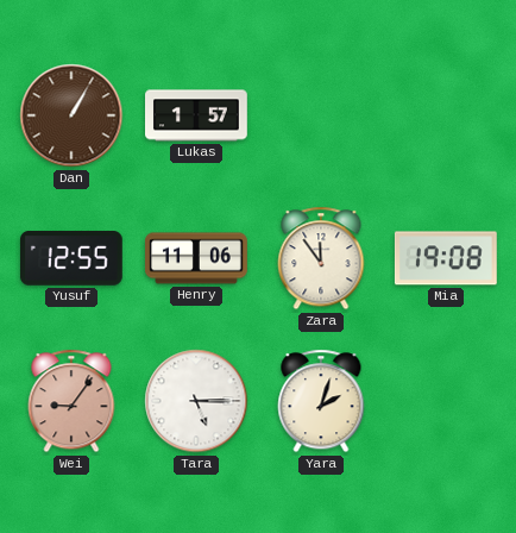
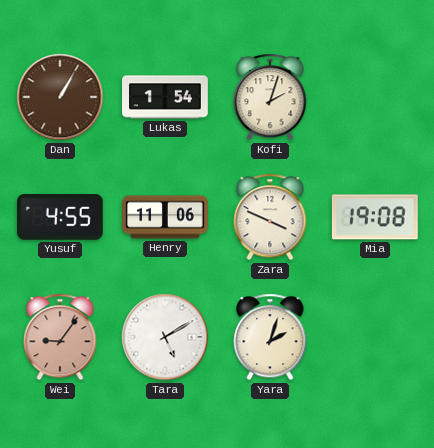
Lukas: 1:57 -> 1:54
Kofi: none -> 2:03
Yusuf: 12:55 -> 4:55
Zara: 11:54 -> 3:49
Tara: 5:15 -> 5:10
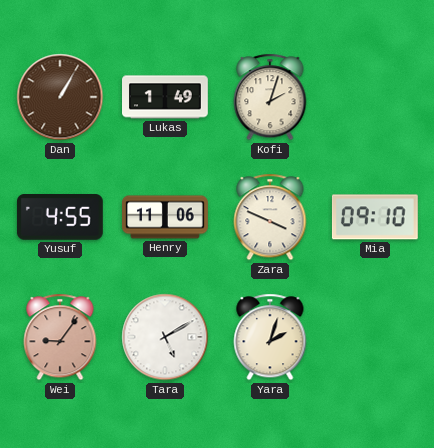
Lukas: 1:54 -> 1:49
Mia: 19:08 -> 09:10
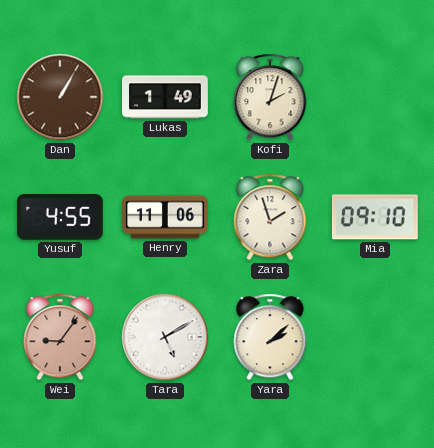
Zara: 3:49 -> 1:57
Yara: 2:03 -> 2:08
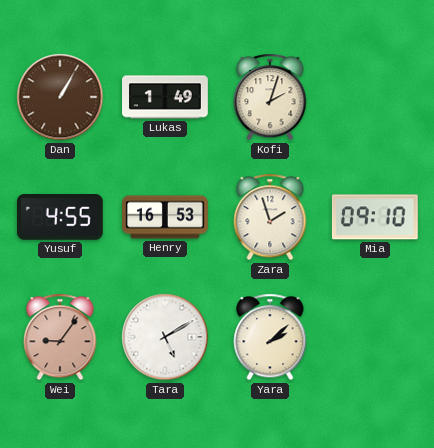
Henry: 11:06 -> 16:53
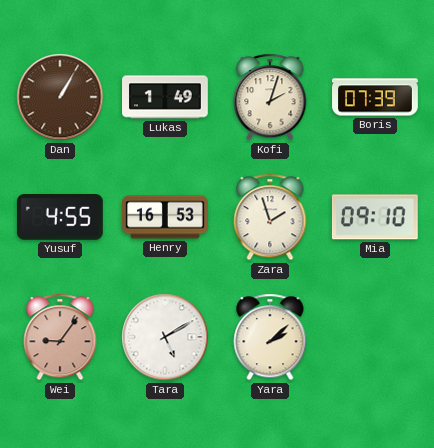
Boris: none -> 07:39
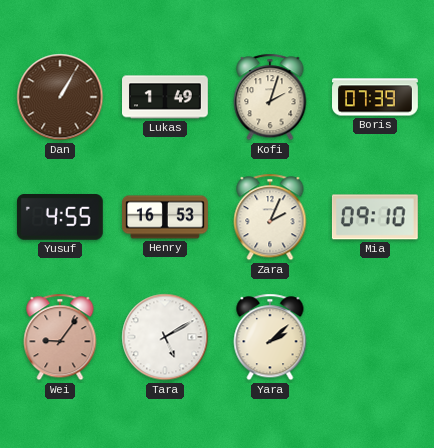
Zara: 1:57 -> 2:04
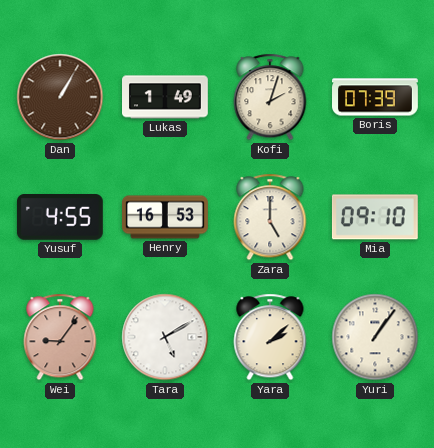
Zara: 2:04 -> 5:00
Yuri: none -> 1:06
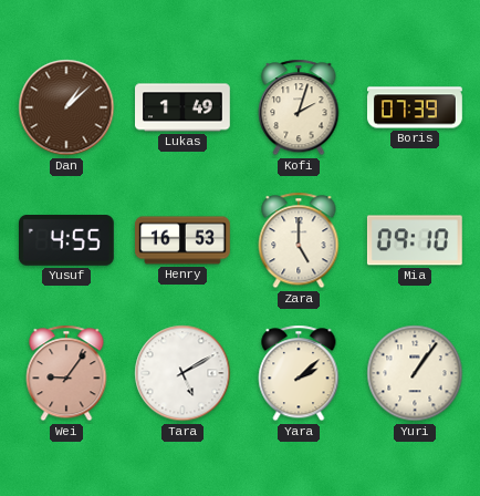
Dan: 1:05 -> 1:08
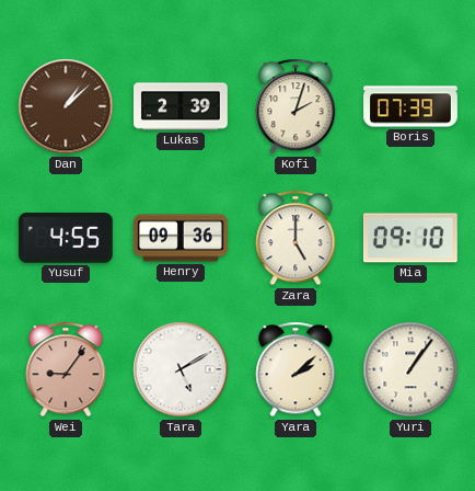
Lukas: 1:49 -> 2:39
Henry: 16:53 -> 09:36
